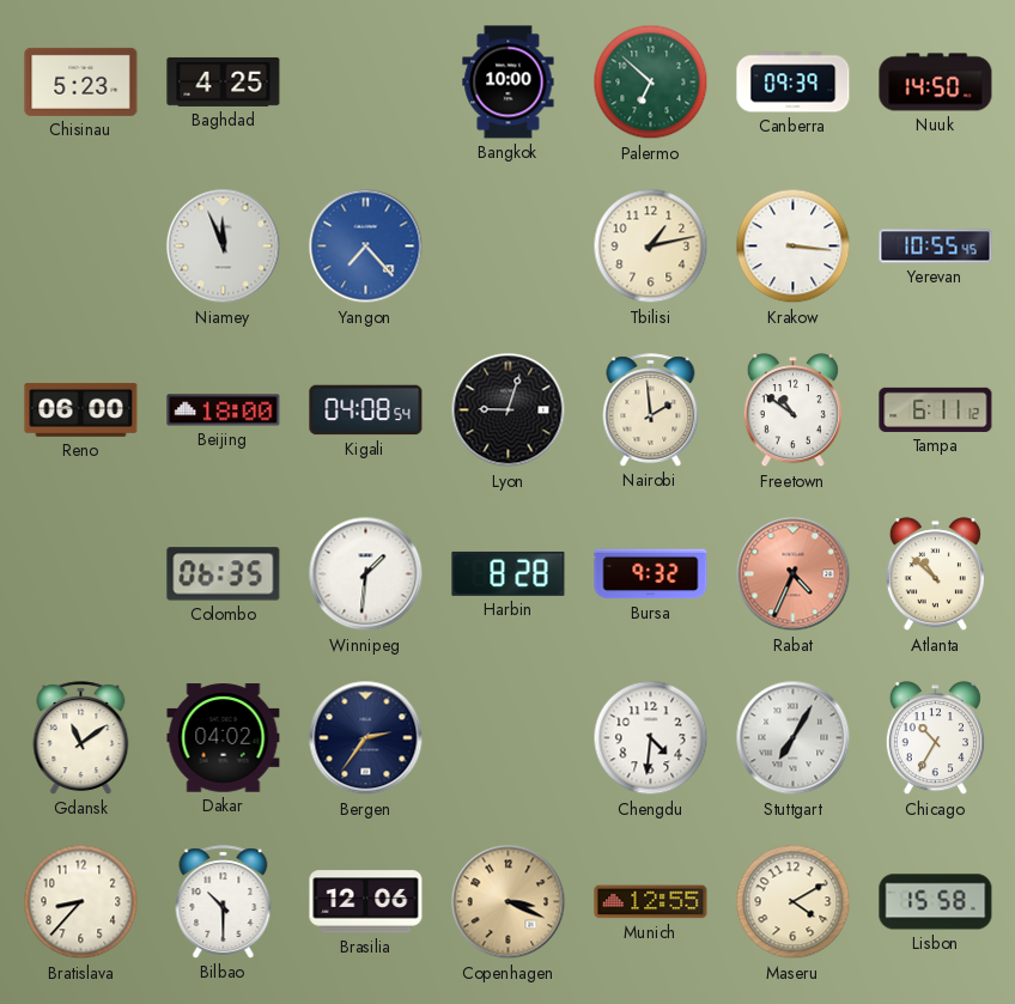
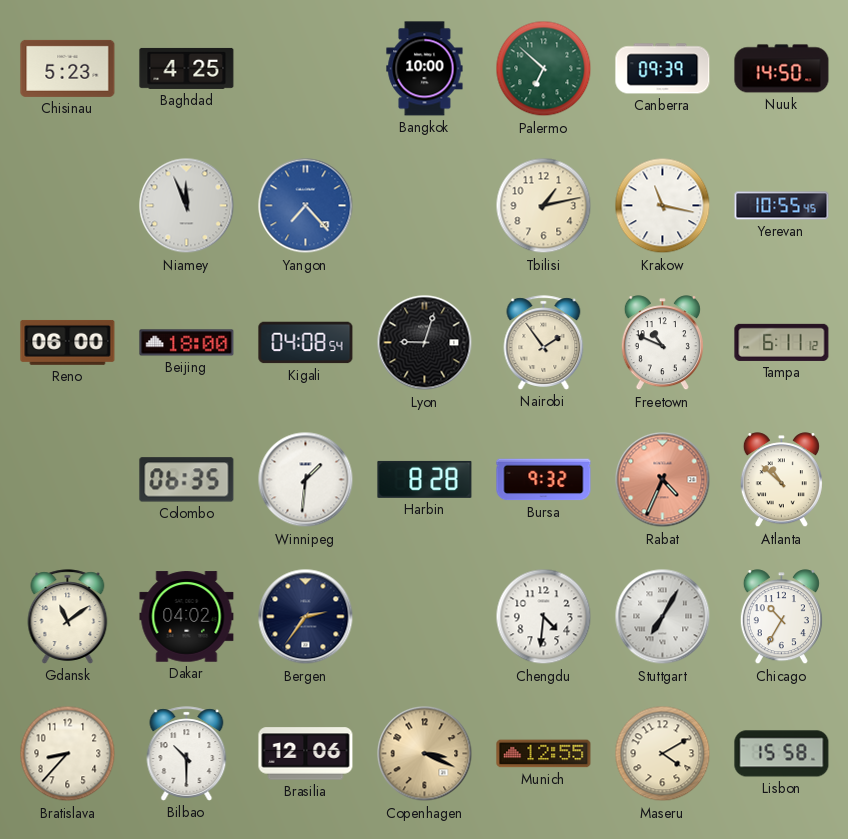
Krakow: 3:16 -> 11:17
Nairobi: 1:59 -> 1:54
Freetown: 10:51 -> 10:49
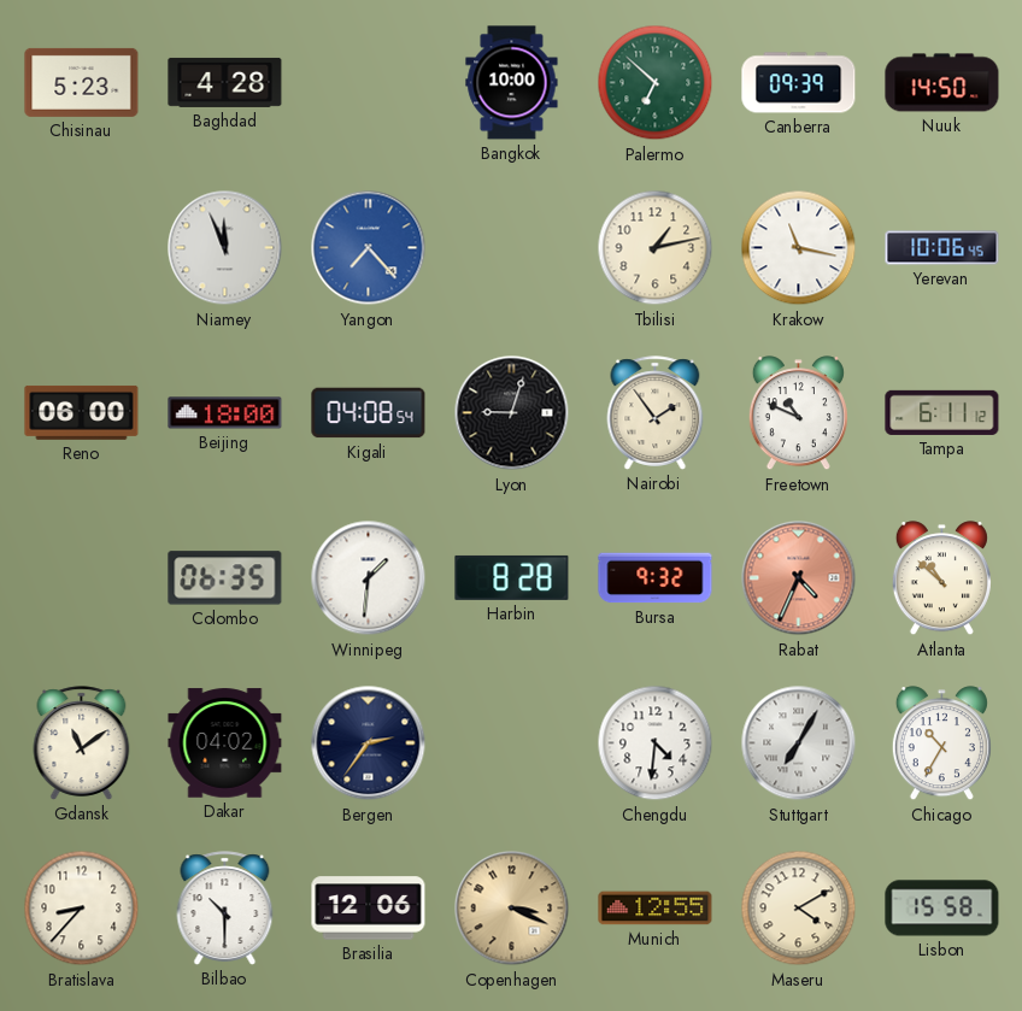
Baghdad: 4:25 -> 4:28
Yerevan: 10:55 -> 10:06
